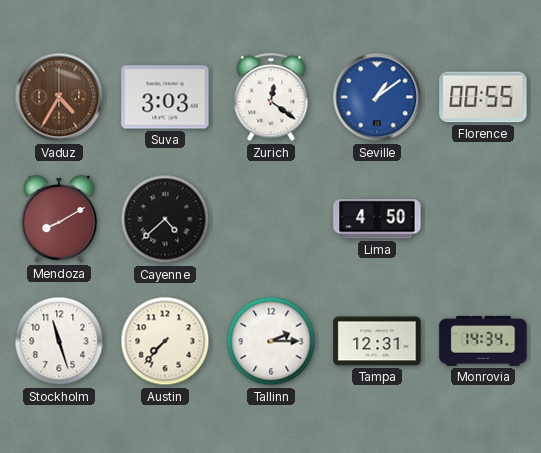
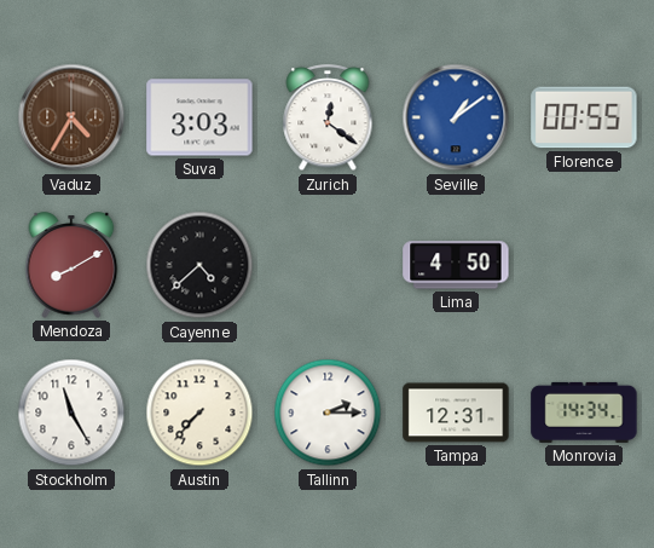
Stockholm: 11:27 -> 11:25
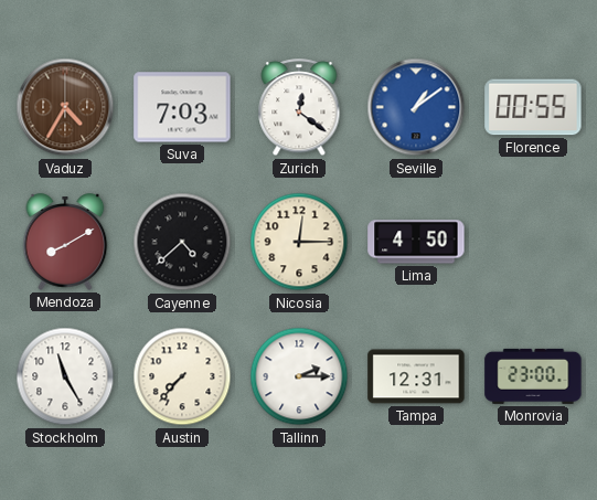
Suva: 3:03 -> 7:03
Nicosia: none -> 12:15
Monrovia: 14:34 -> 23:00
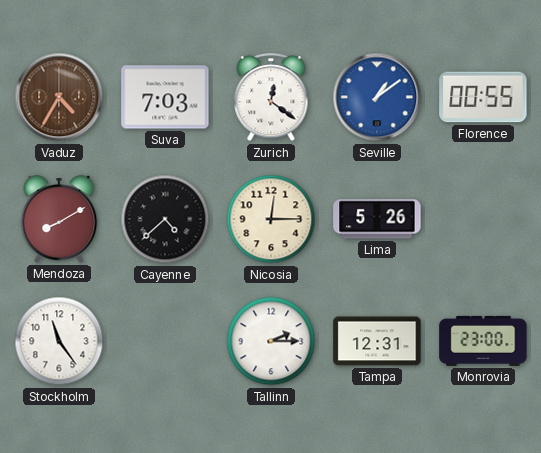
Lima: 4:50 -> 5:26
Stockholm: 11:25 -> 11:24
Austin: 7:37 -> none
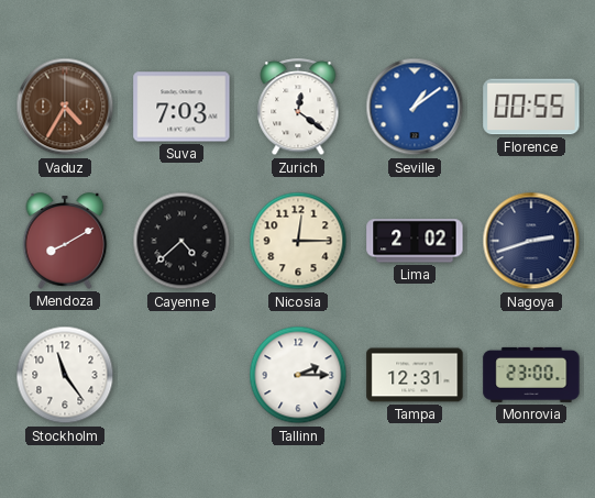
Lima: 5:26 -> 2:02
Nagoya: none -> 2:42
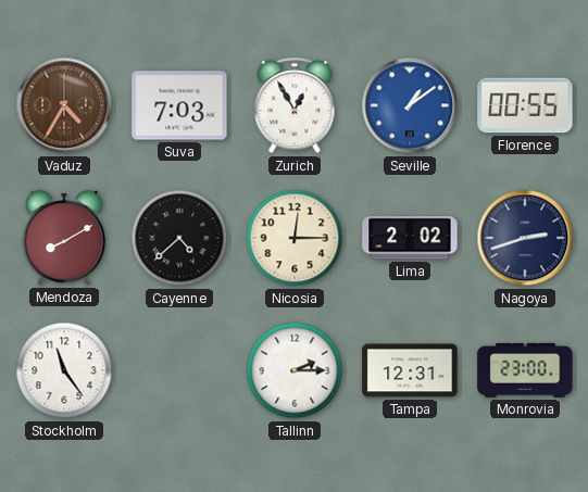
Zurich: 12:21 -> 12:55
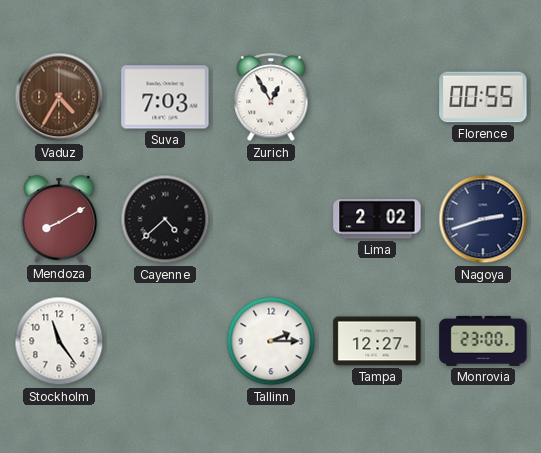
Seville: 1:09 -> none
Nicosia: 12:15 -> none
Tampa: 12:31 -> 12:27
